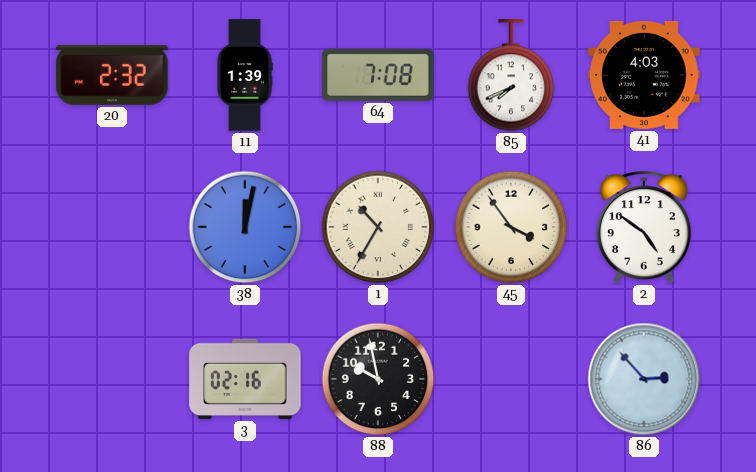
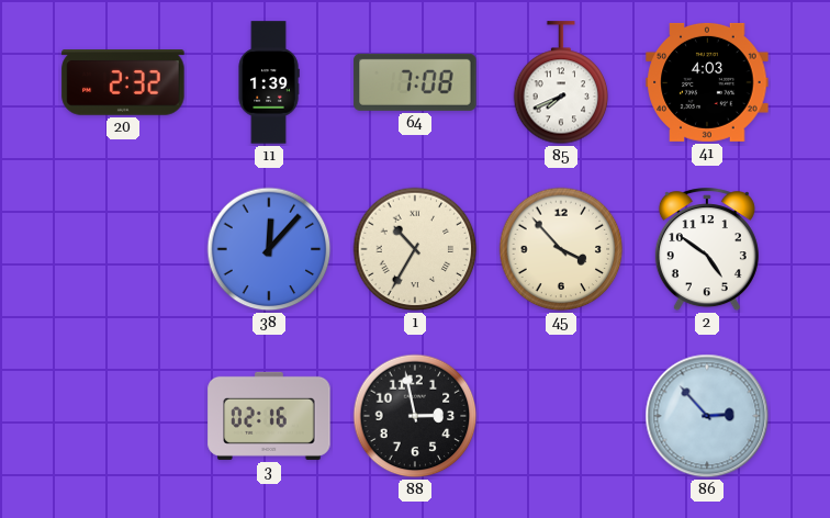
38: 12:02 -> 12:07
45: 3:54 -> 3:53
88: 9:58 -> 2:58
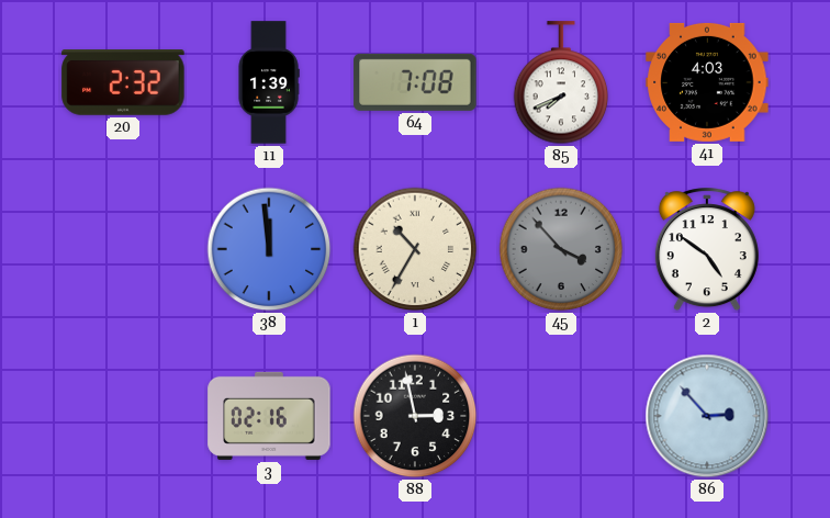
38: 12:07 -> 11:59
45 dial: cream -> grey
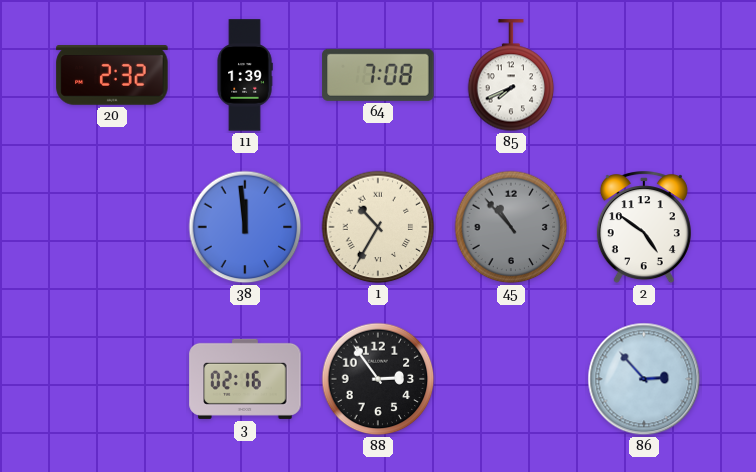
41: 4:03 -> none
45: 3:53 -> 10:53
88: 2:58 -> 2:54
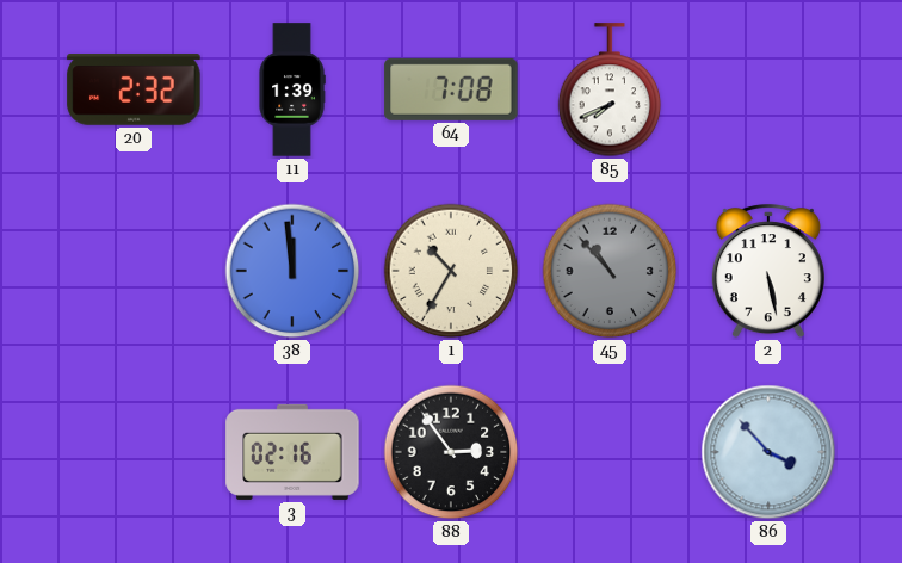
2: 4:51 -> 5:28
86: 2:53 -> 3:53
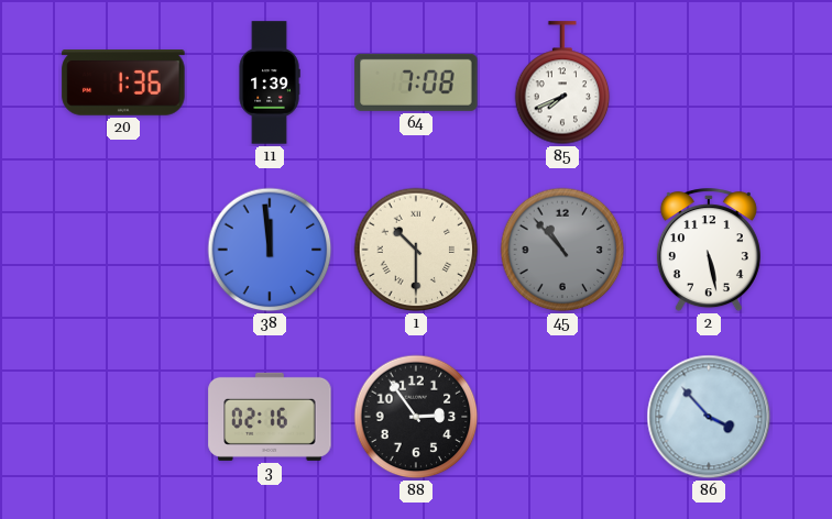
20: 2:32 -> 1:36
1: 10:35 -> 10:30
